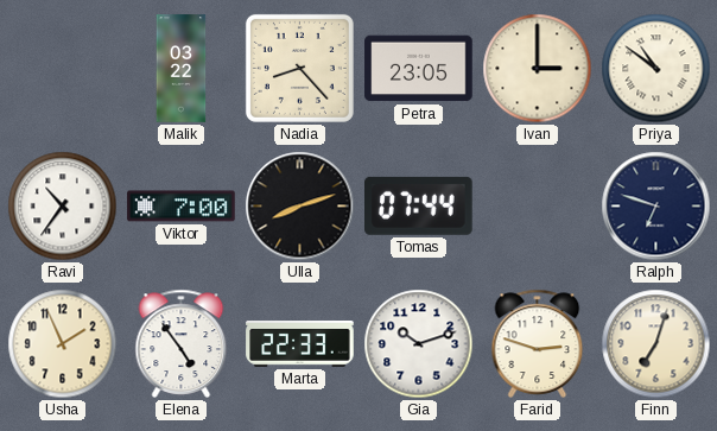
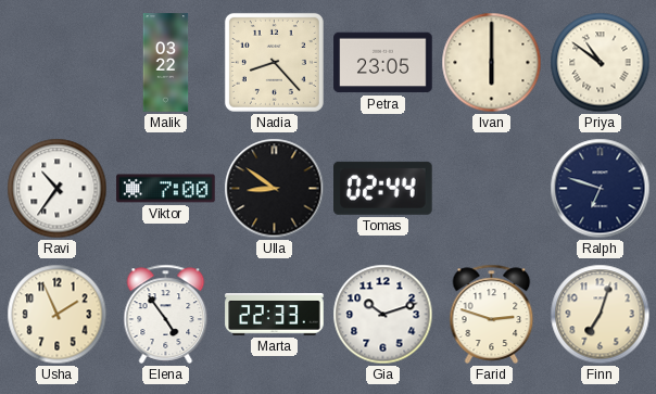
Ivan: 3:00 -> 6:00
Ulla: 8:12 -> 8:51
Tomas: 07:44 -> 02:44
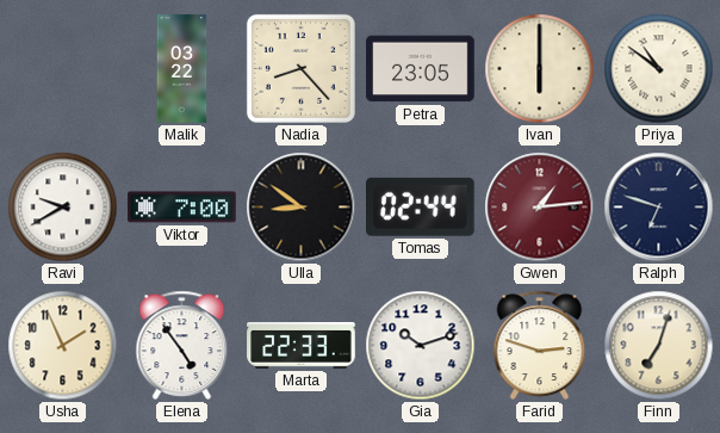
Ravi: 10:36 -> 9:40
Gwen: none -> 1:14
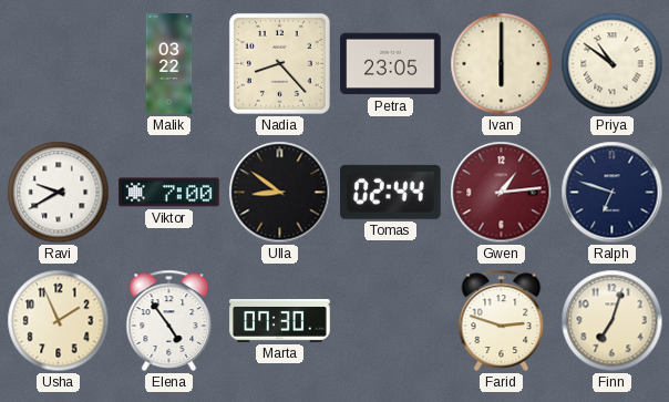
Marta: 22:33 -> 07:30
Gia: 10:12 -> none
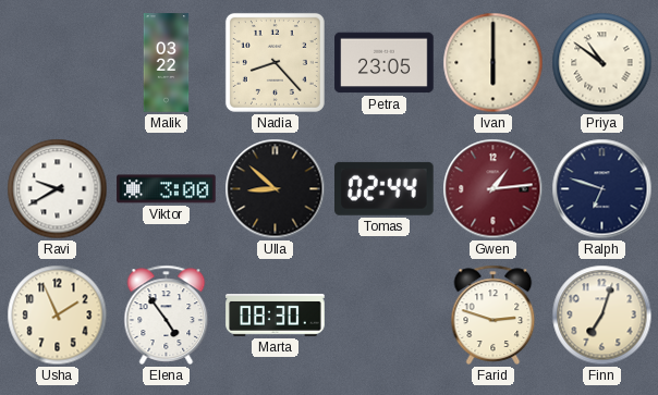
Viktor: 7:00 -> 3:00
Ulla: 8:51 -> 8:52
Marta: 07:30 -> 08:30
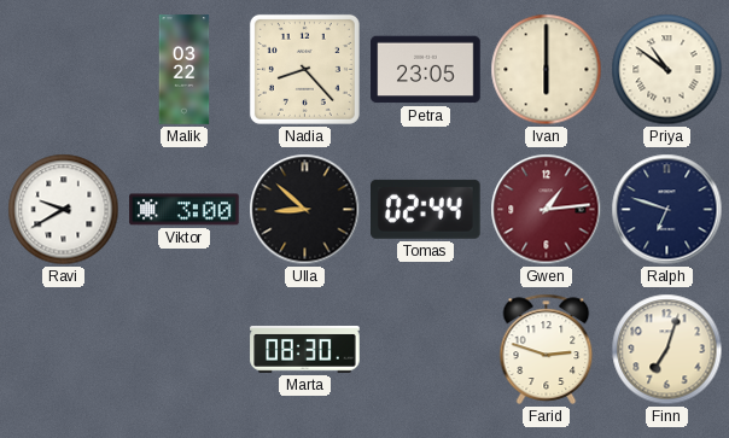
Usha: 1:56 -> none
Elena: 4:54 -> none
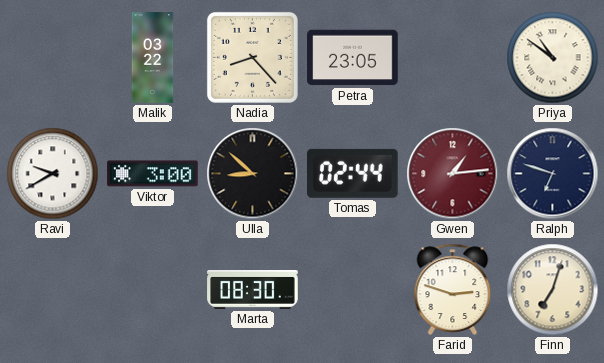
Ivan: 6:00 -> none
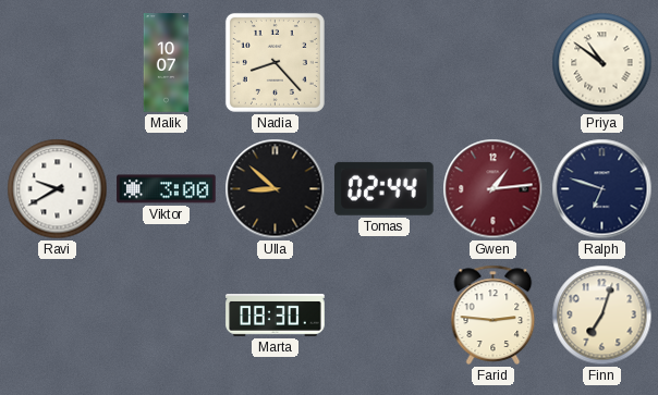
Malik: 03:22 -> 10:07
Petra: 23:05 -> none
Farid: 2:48 -> 2:46
